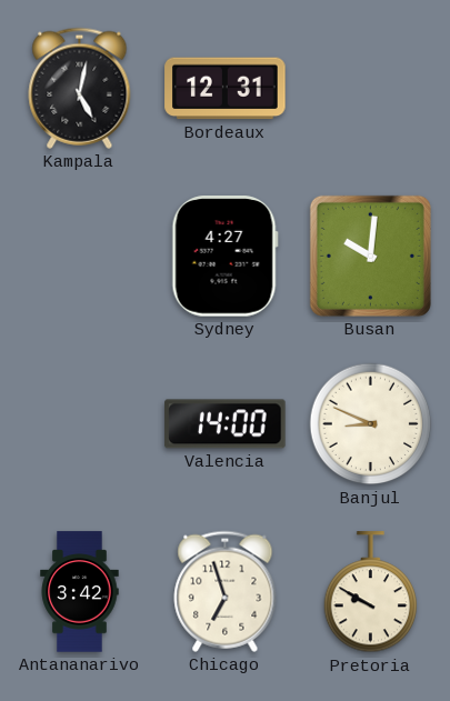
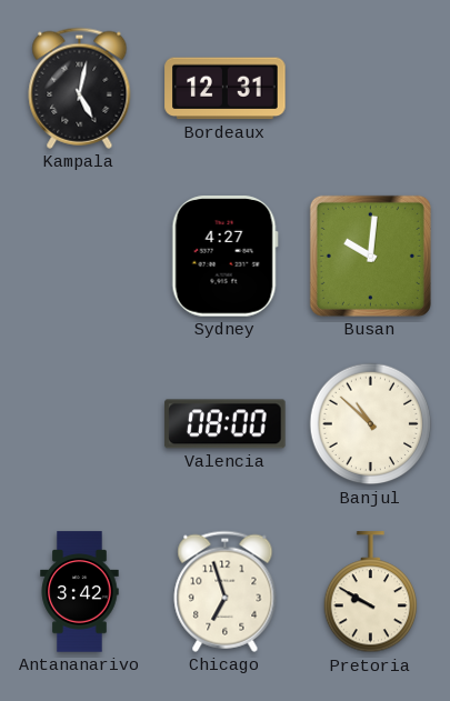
Valencia: 14:00 -> 08:00
Banjul: 8:49 -> 10:52
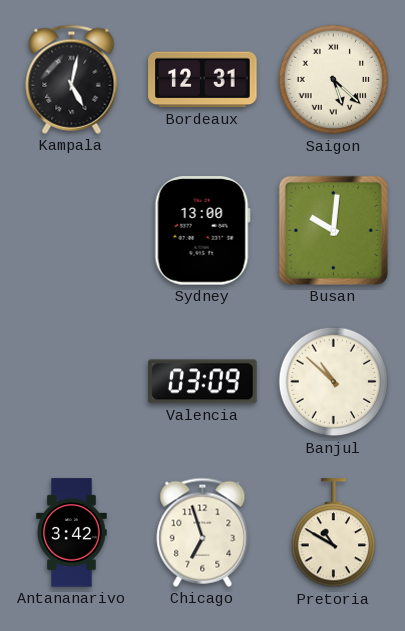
Saigon: none -> 5:22
Sydney: 4:27 -> 13:00
Valencia: 08:00 -> 03:09
Pretoria: 9:50 -> 10:50
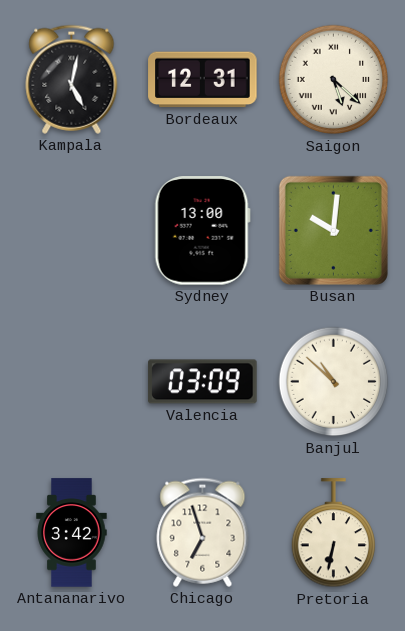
Pretoria: 10:50 -> 6:32
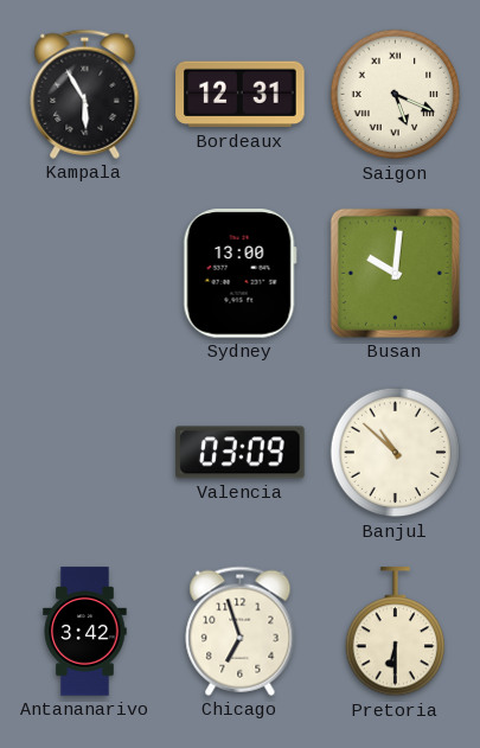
Kampala: 5:02 -> 5:55
Saigon: 5:22 -> 5:19
Pretoria: 6:32 -> 6:30
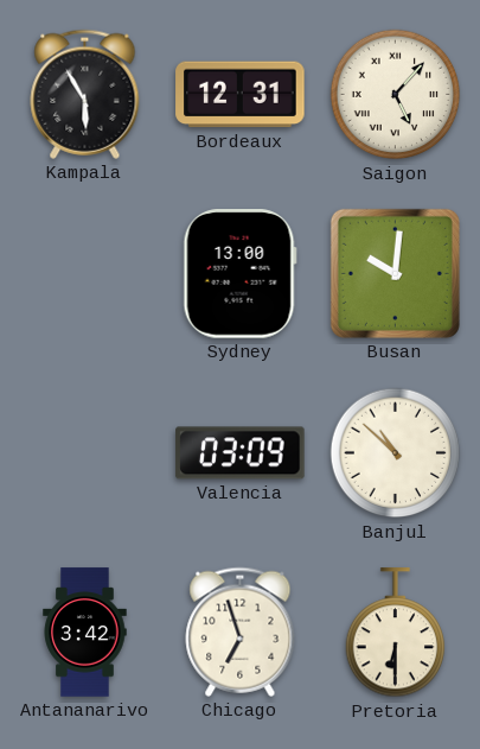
Saigon: 5:19 -> 5:07
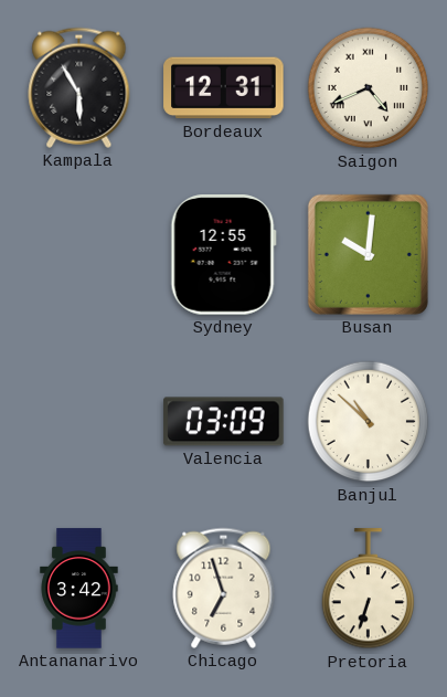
Saigon: 5:07 -> 4:41
Sydney: 13:00 -> 12:55
Pretoria: 6:30 -> 6:33
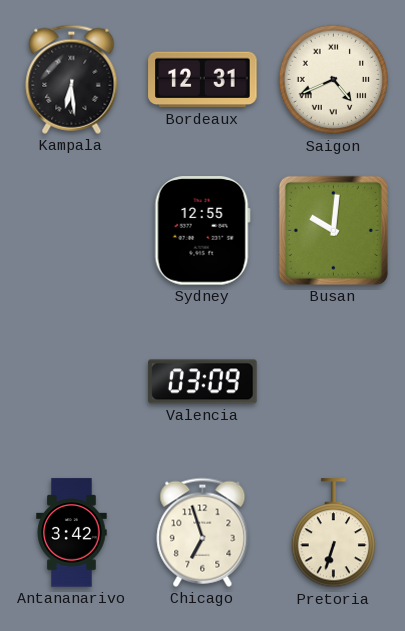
Kampala: 5:55 -> 6:29
Banjul: 10:52 -> none
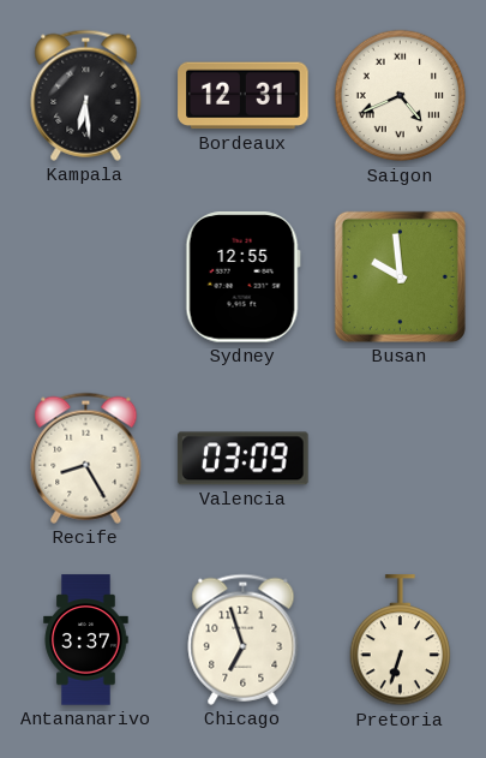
Busan: 10:01 -> 9:59
Recife: none -> 8:25
Antananarivo: 3:42 -> 3:37
